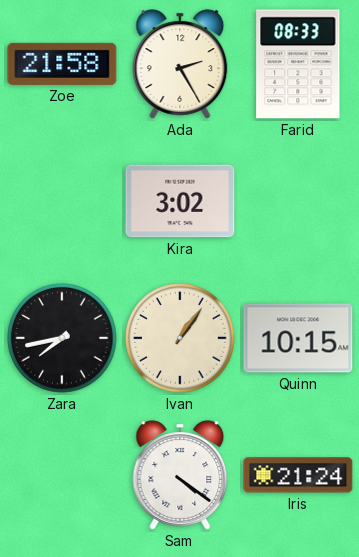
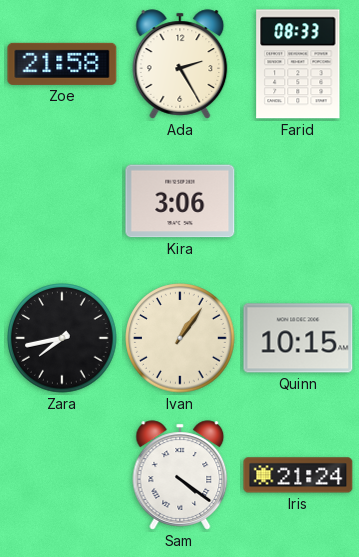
Kira: 3:02 -> 3:06
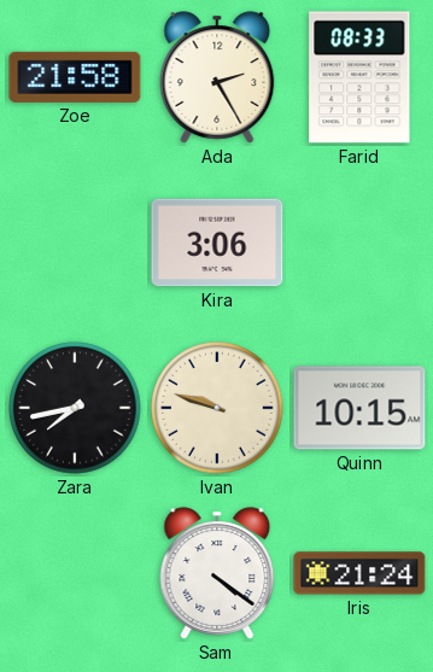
Ivan: 1:06 -> 9:48
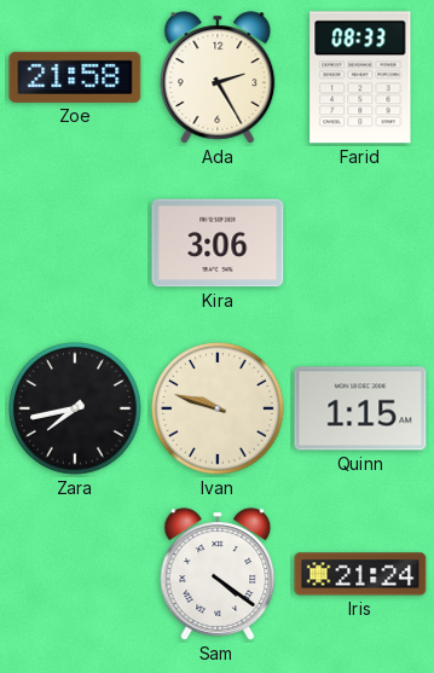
Quinn: 10:15 -> 1:15
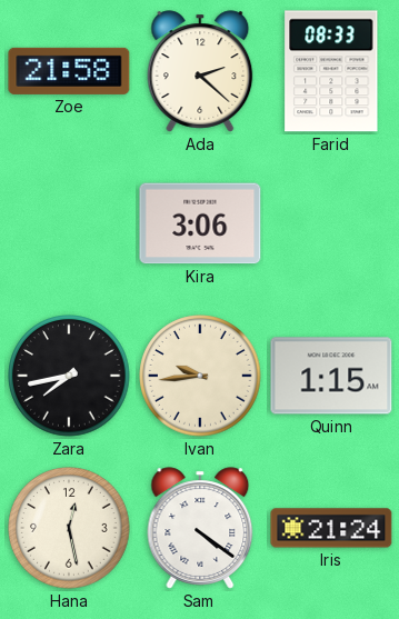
Ada: 2:25 -> 2:22
Ivan: 9:48 -> 9:44
Hana: none -> 12:28
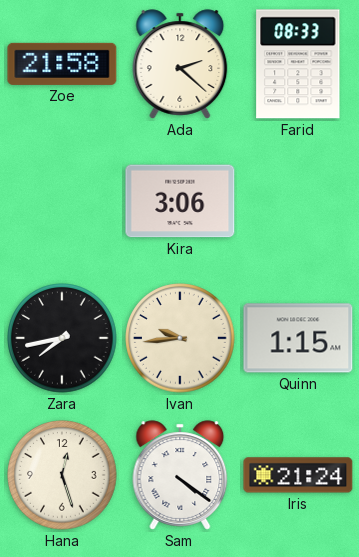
Hana: 12:28 -> 12:27
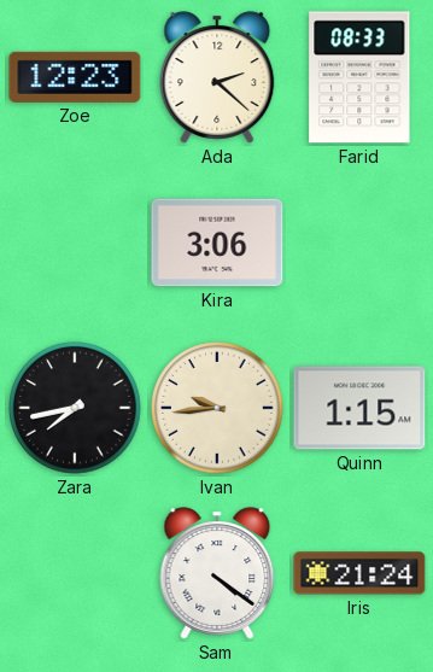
Zoe: 21:58 -> 12:23
Hana: 12:27 -> none
